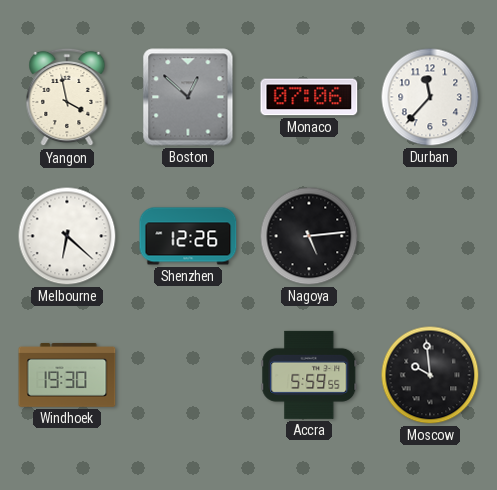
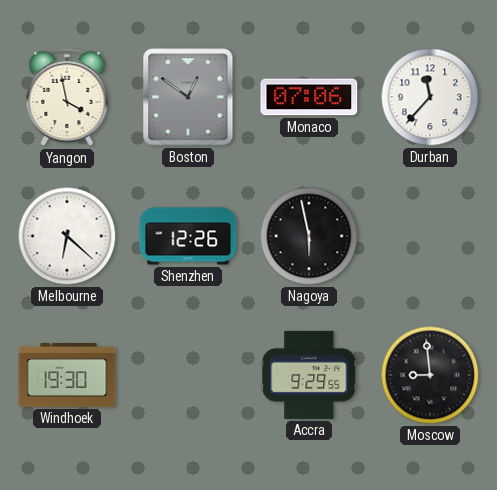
Boston: 12:52 -> 12:51
Nagoya: 5:14 -> 5:58
Accra: 5:59 -> 9:29
Moscow: 9:59 -> 8:59
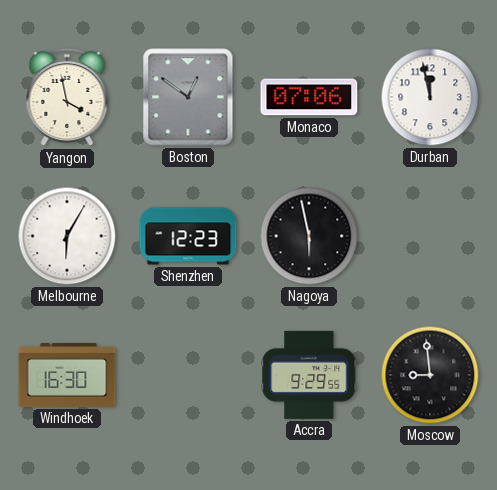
Durban: 11:37 -> 11:58
Melbourne: 6:22 -> 6:05
Shenzhen: 12:26 -> 12:23
Windhoek: 19:30 -> 16:30
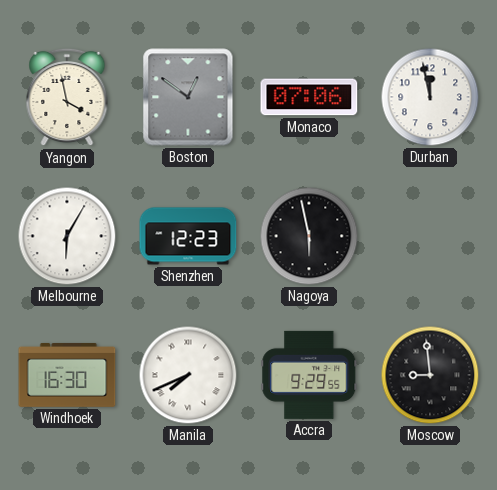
Manila: none -> 7:41
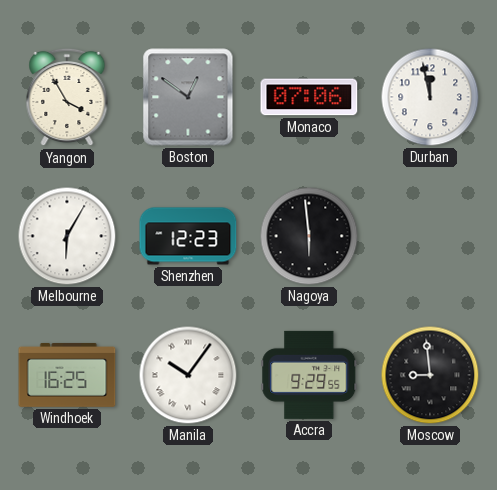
Yangon: 3:58 -> 3:55
Nagoya: 5:58 -> 5:59
Windhoek: 16:30 -> 16:25
Manila: 7:41 -> 10:06
